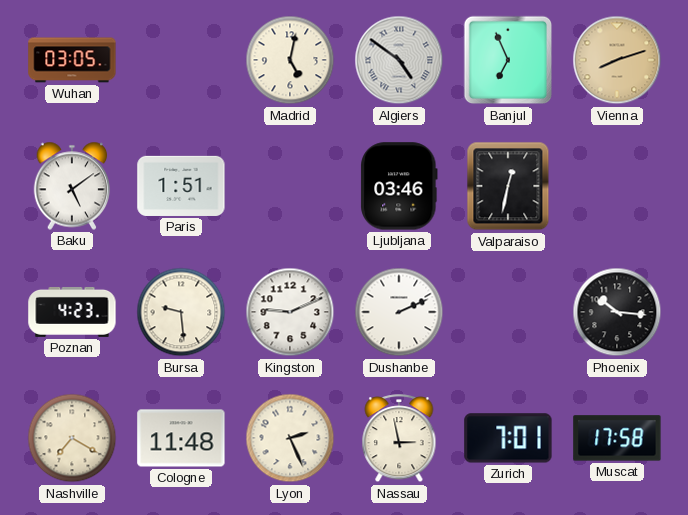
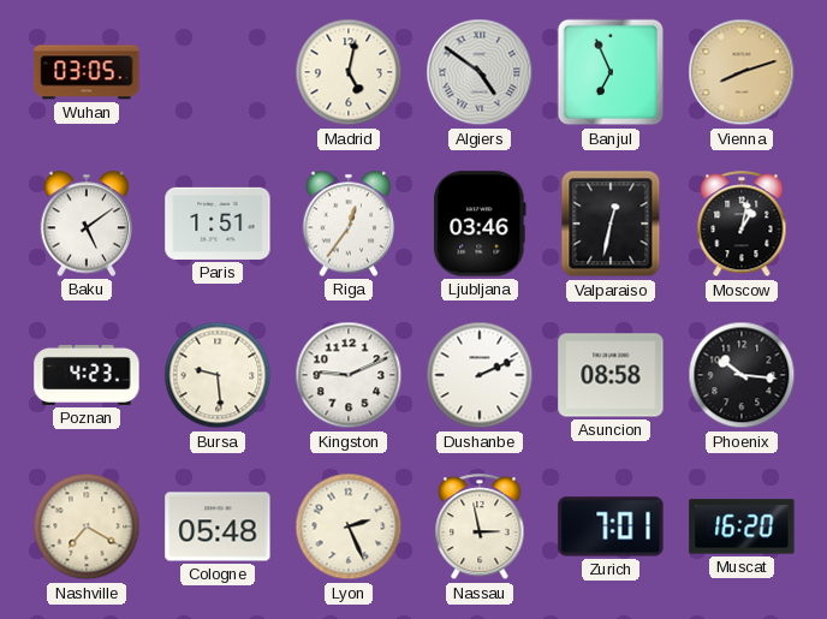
Riga: none -> 12:36
Moscow: none -> 1:02
Asuncion: none -> 08:58
Cologne: 11:48 -> 05:48
Muscat: 17:58 -> 16:20
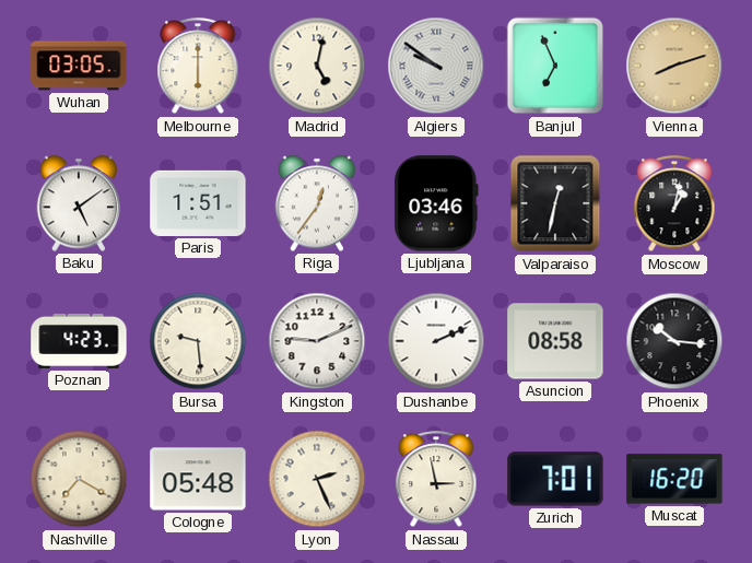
Melbourne: none -> 6:00
Algiers: 4:51 -> 9:51
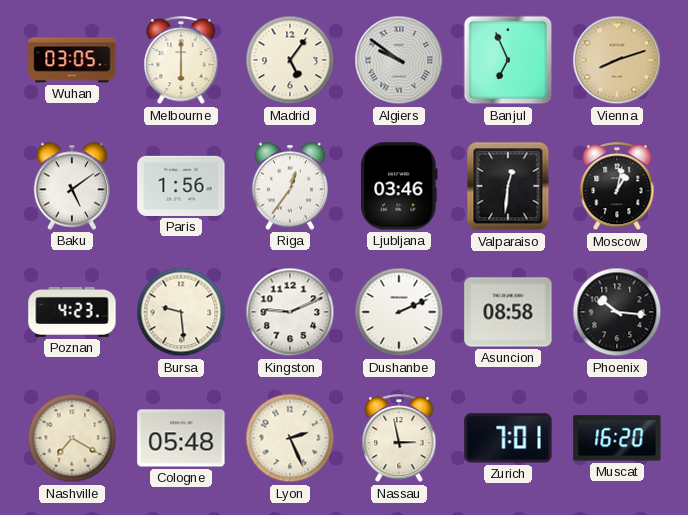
Madrid: 5:02 -> 5:06
Paris: 1:51 -> 1:56
Valparaiso: 12:32 -> 12:31
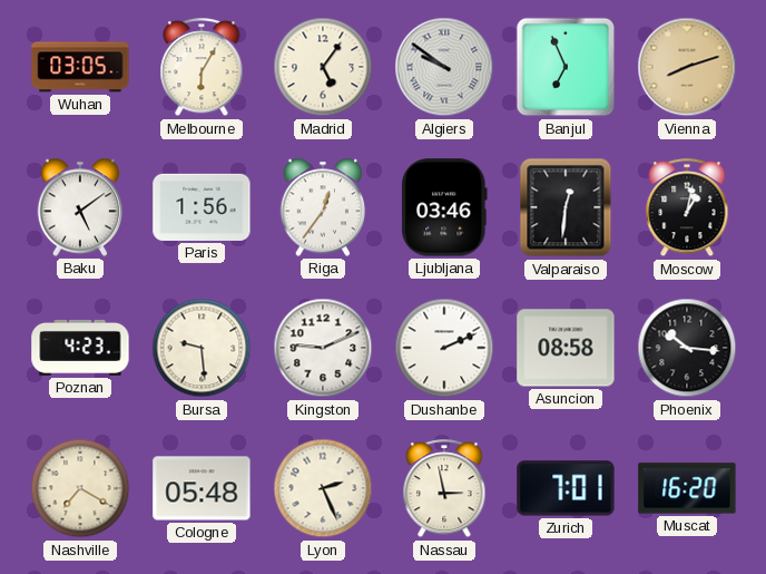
Melbourne: 6:00 -> 6:05
